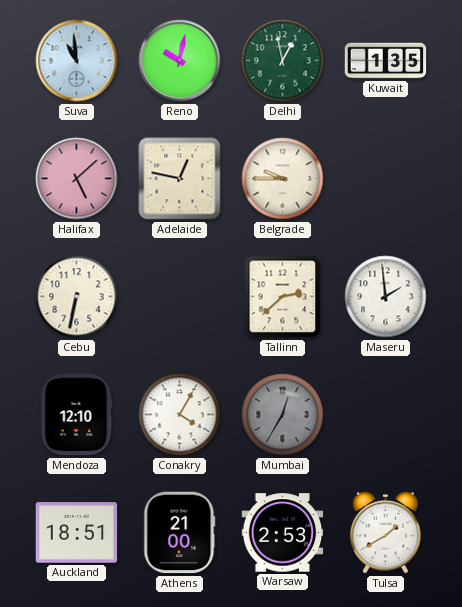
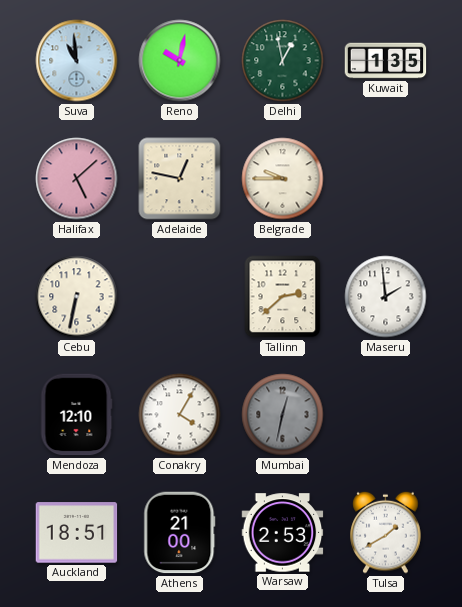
Mumbai: 12:35 -> 12:32
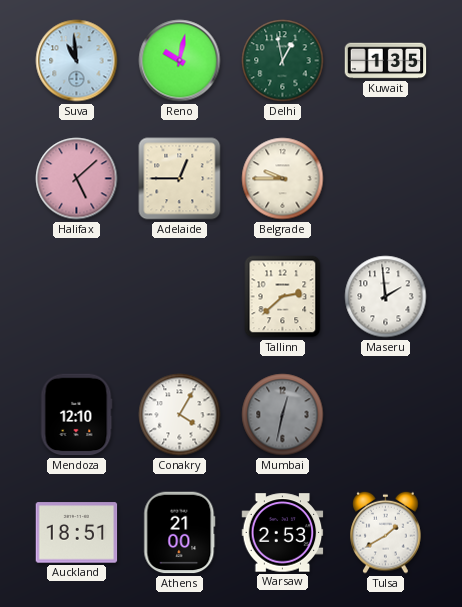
Adelaide: 12:47 -> 12:45
Cebu: 6:32 -> none
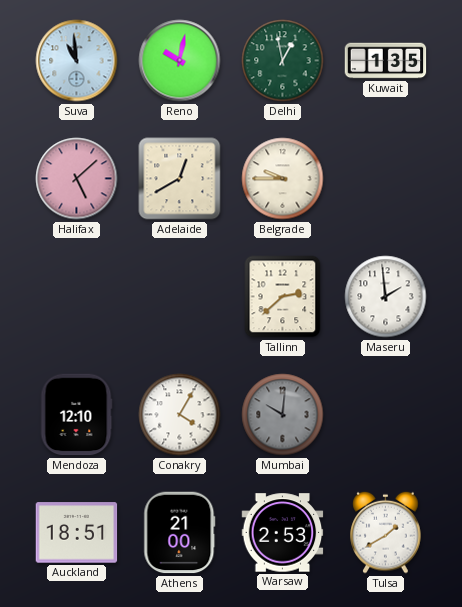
Adelaide: 12:45 -> 12:40
Mumbai: 12:32 -> 10:01
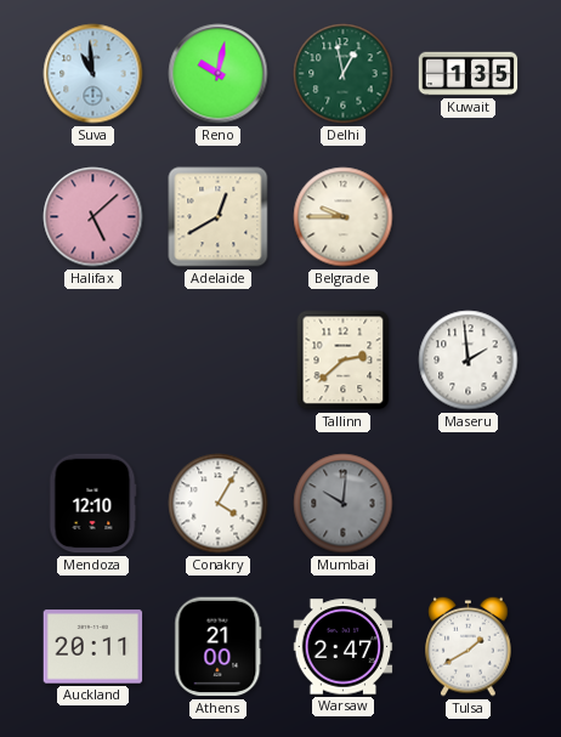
Auckland: 18:51 -> 20:11
Warsaw: 2:53 -> 2:47
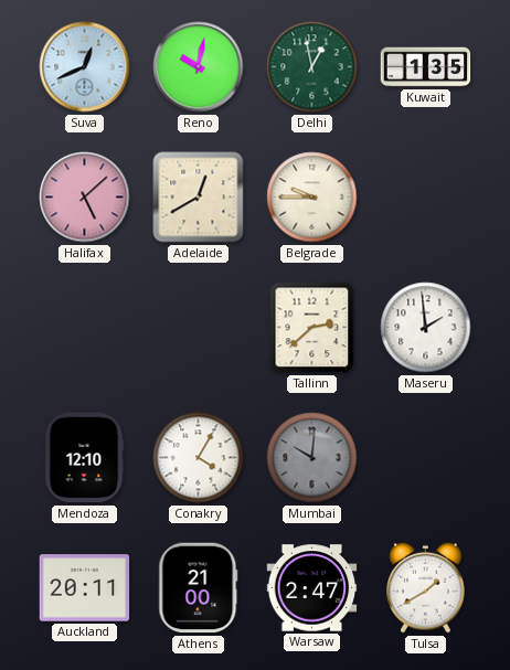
Suva: 10:59 -> 12:41
